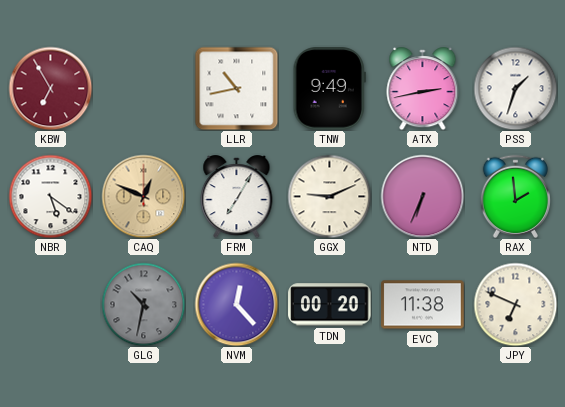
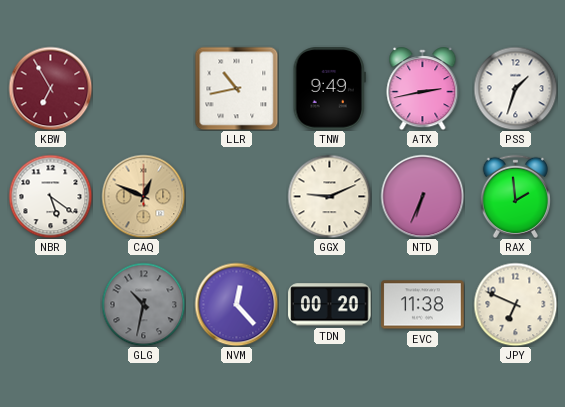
FRM: 7:05 -> none
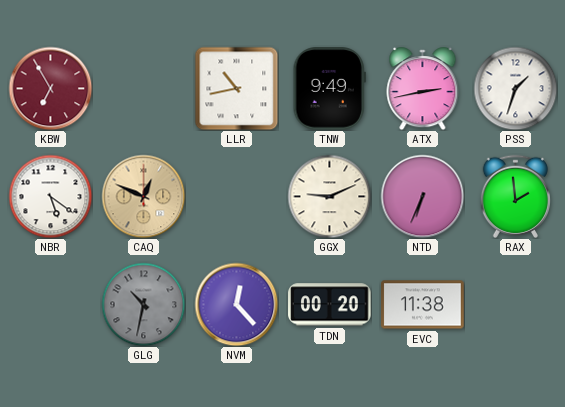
JPY: 6:49 -> none
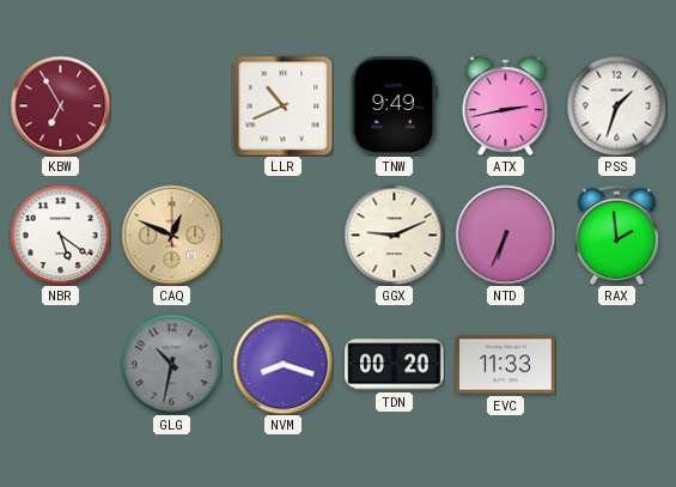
LLR: 10:43 -> 10:41
NVM: 12:23 -> 8:18
EVC: 11:38 -> 11:33
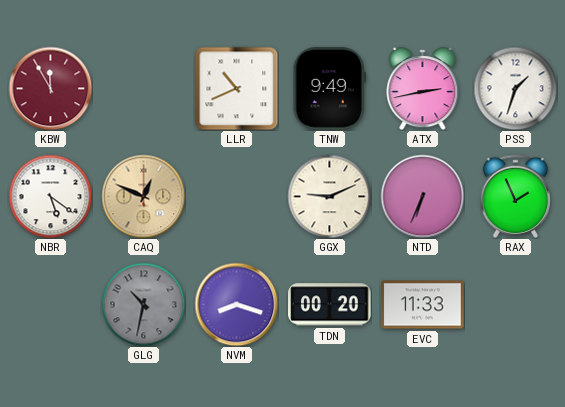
KBW: 6:55 -> 11:55
RAX: 1:59 -> 1:56
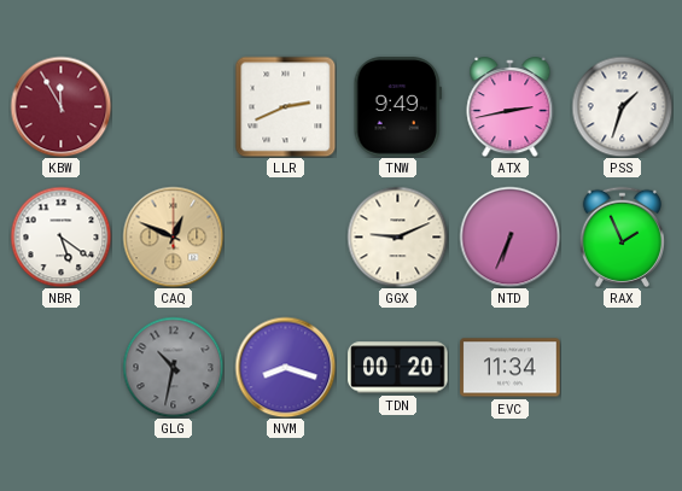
LLR: 10:41 -> 2:41
EVC: 11:33 -> 11:34
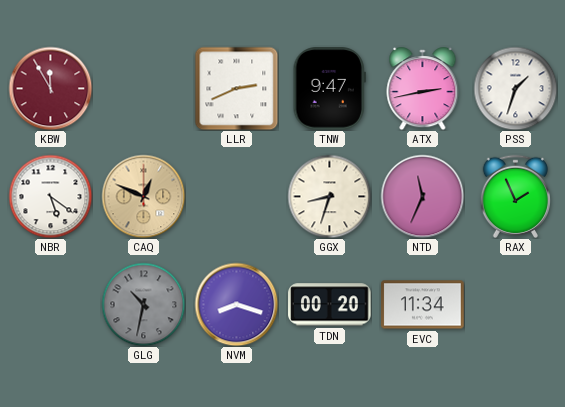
TNW: 9:49 -> 9:47
GGX: 9:11 -> 8:33
NTD: 6:34 -> 11:34
